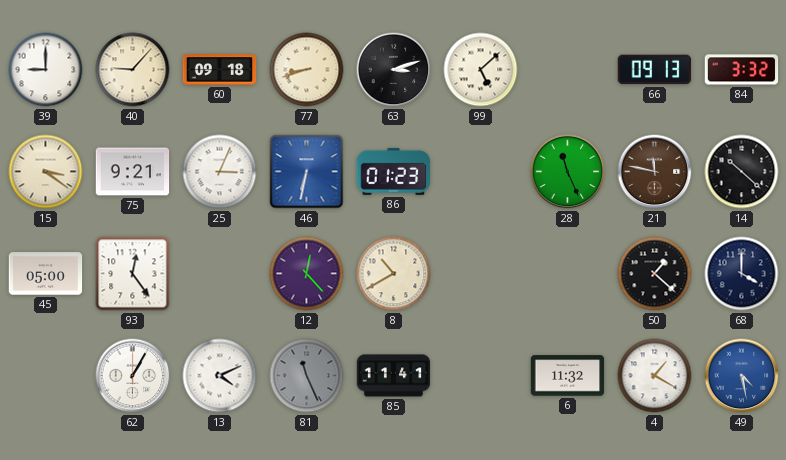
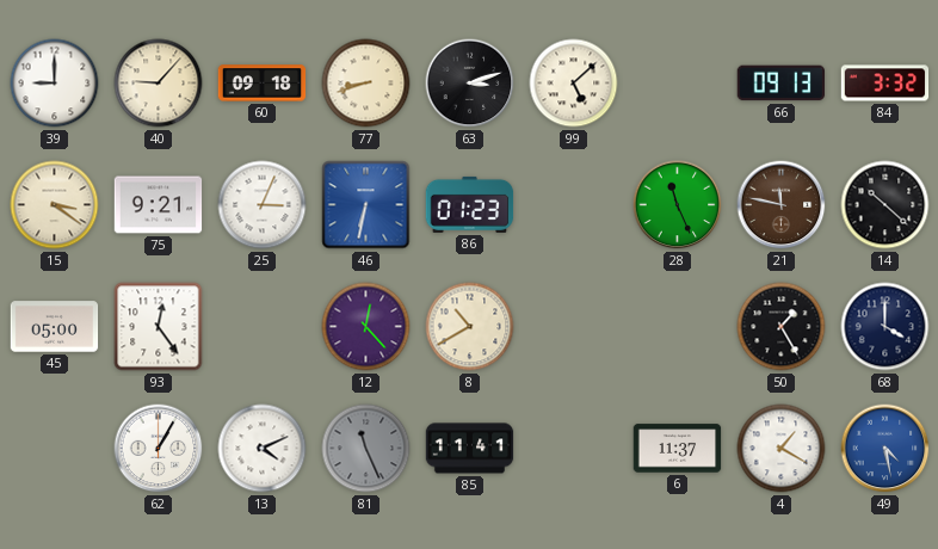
50: 1:22 -> 1:25
6: 11:32 -> 11:37
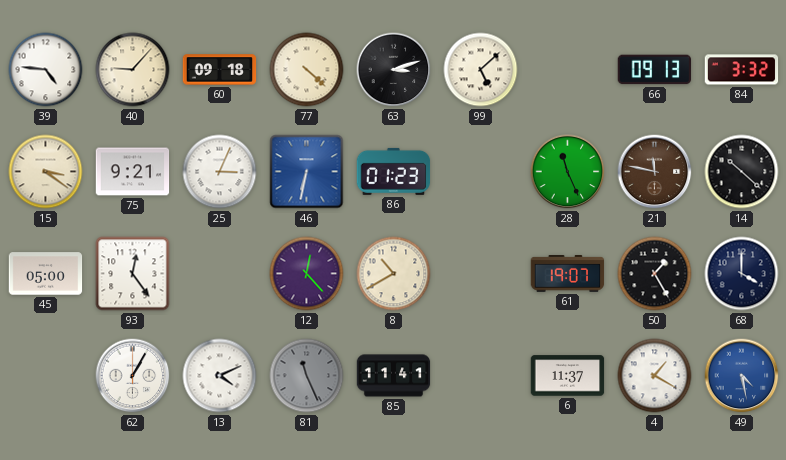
39: 9:00 -> 4:46
77: 8:42 -> 4:22
61: none -> 19:07
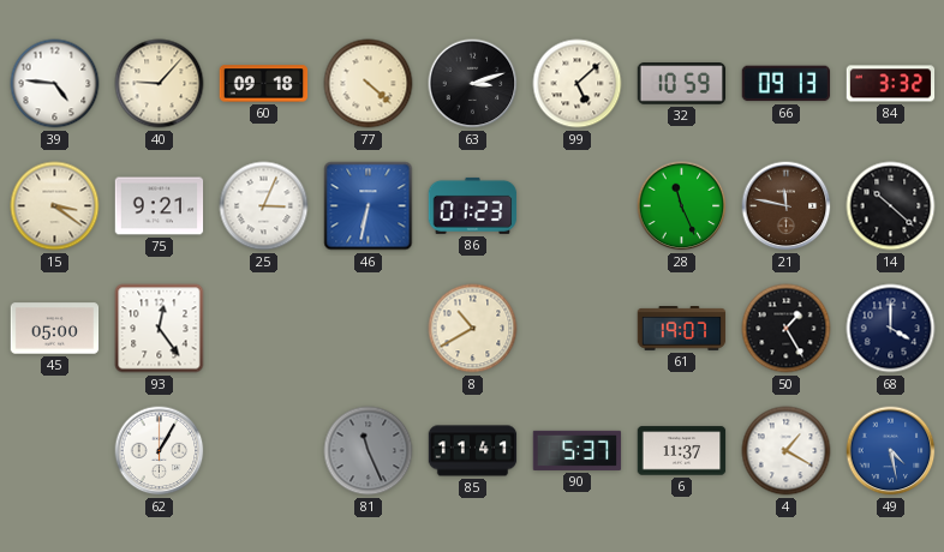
32: none -> 10:59
12: 12:23 -> none
13: 4:11 -> none
90: none -> 5:37
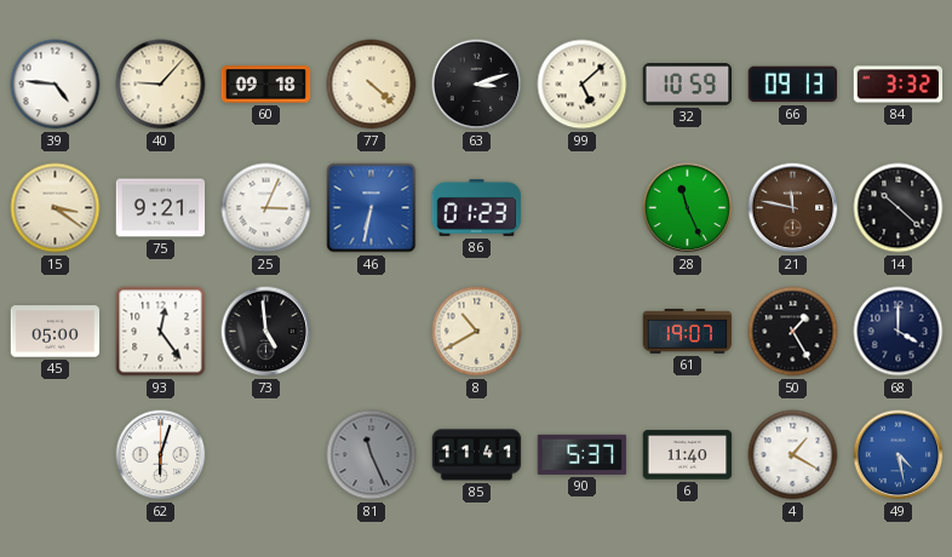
73: none -> 4:59
62: 1:05 -> 6:03
6: 11:37 -> 11:40
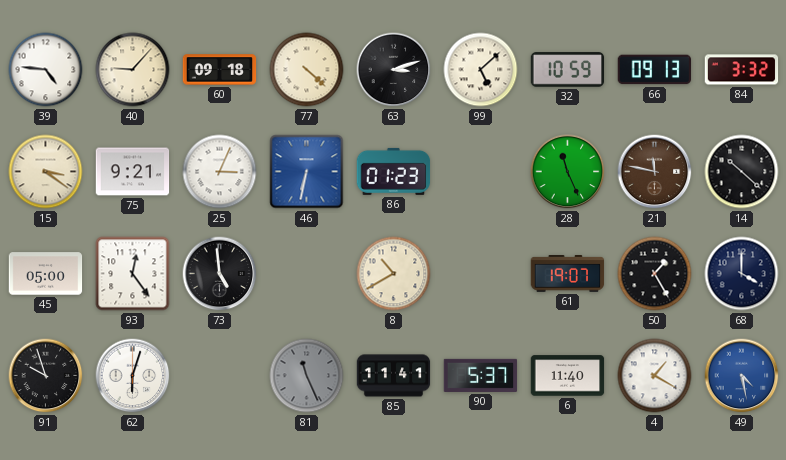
91: none -> 9:57
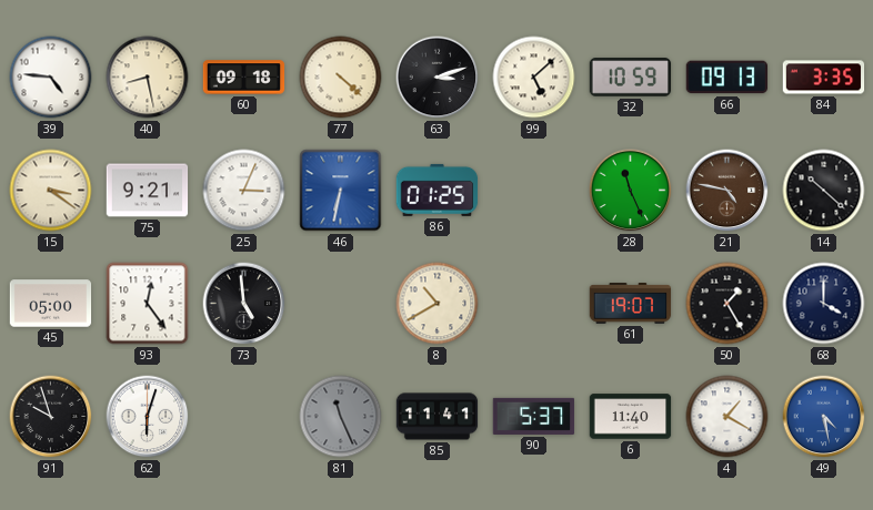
40: 9:07 -> 8:28
84: 3:32 -> 3:35
86: 01:23 -> 01:25
21: 11:47 -> 4:47
